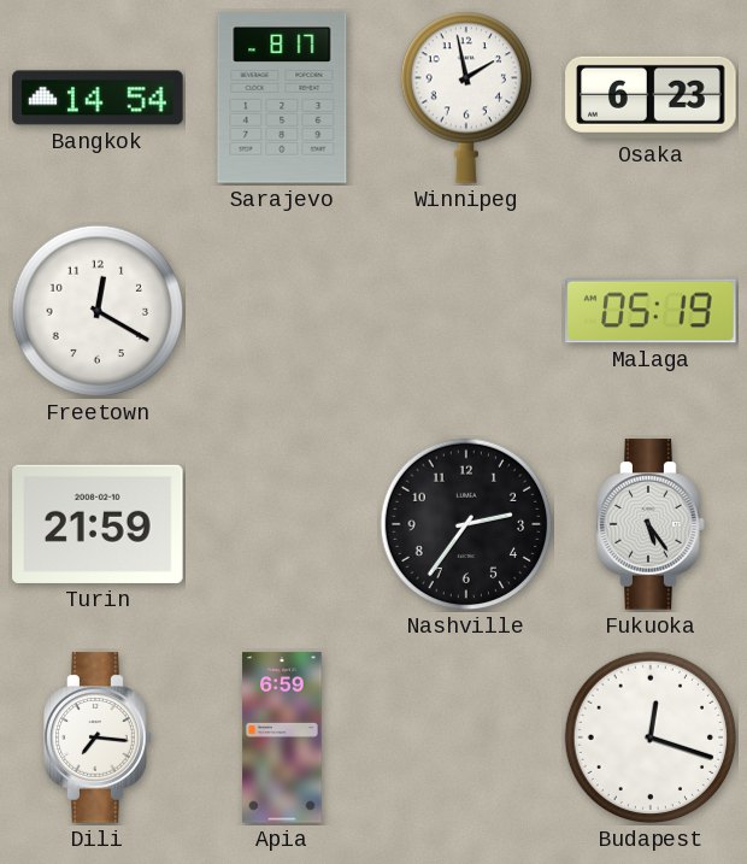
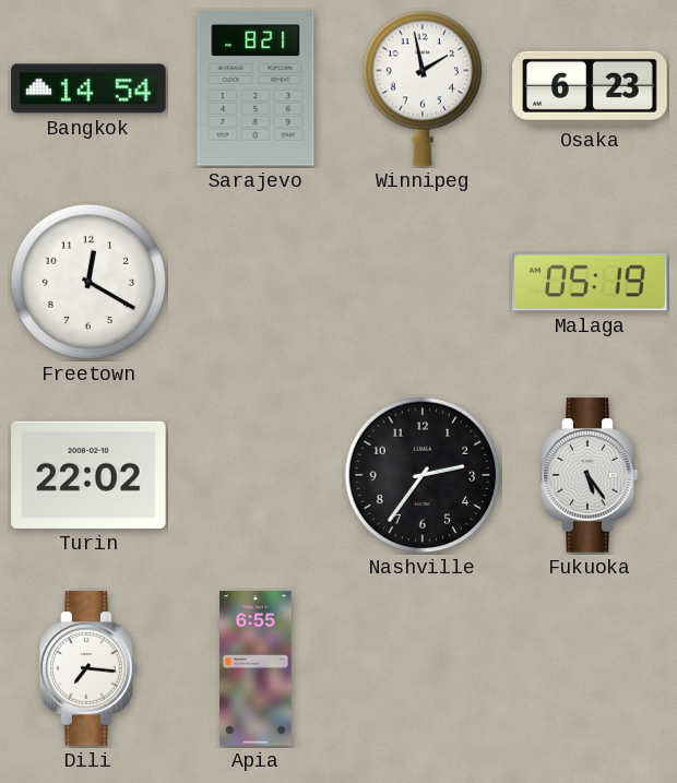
Sarajevo: 8:17 -> 8:21
Turin: 21:59 -> 22:02
Apia: 6:59 -> 6:55
Budapest: 12:18 -> none
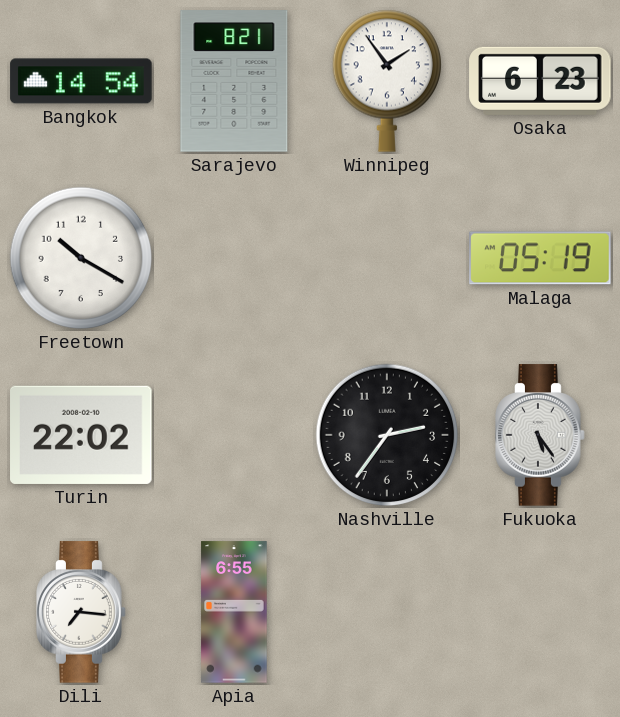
Winnipeg: 1:58 -> 1:54
Freetown: 12:20 -> 10:20
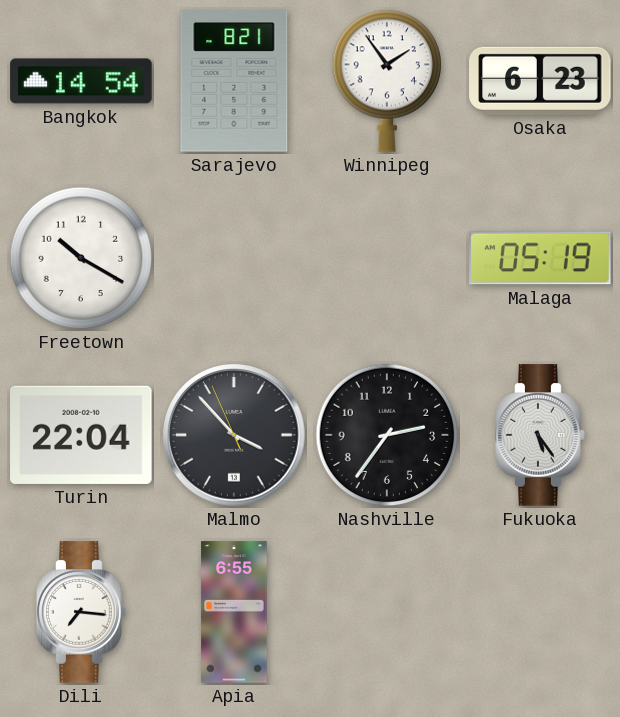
Turin: 22:02 -> 22:04
Malmo: none -> 3:52
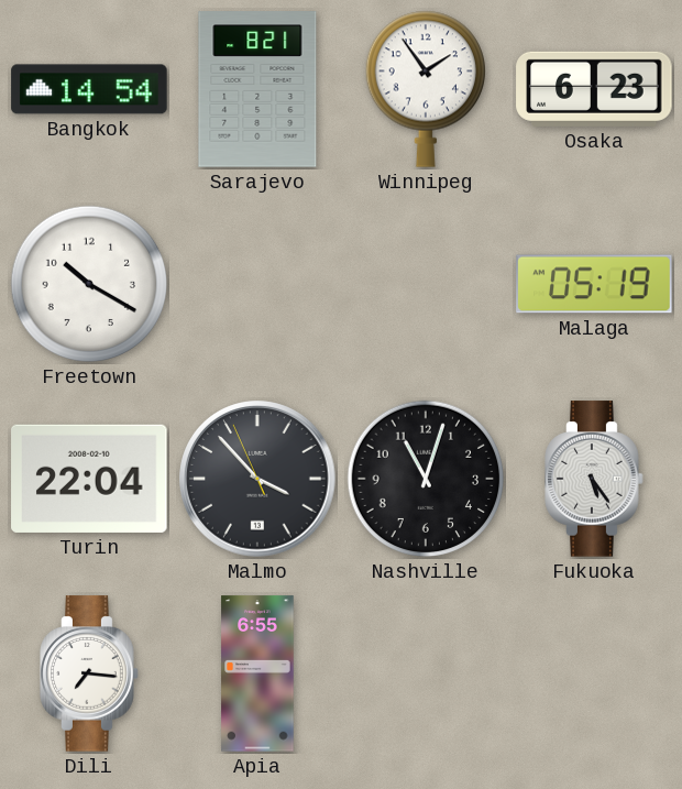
Nashville: 2:36 -> 11:03
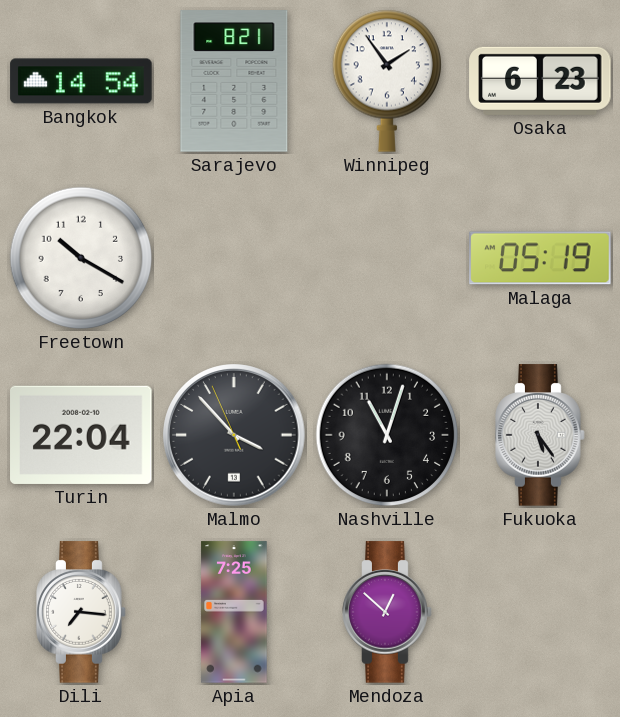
Apia: 6:55 -> 7:25
Mendoza: none -> 12:52
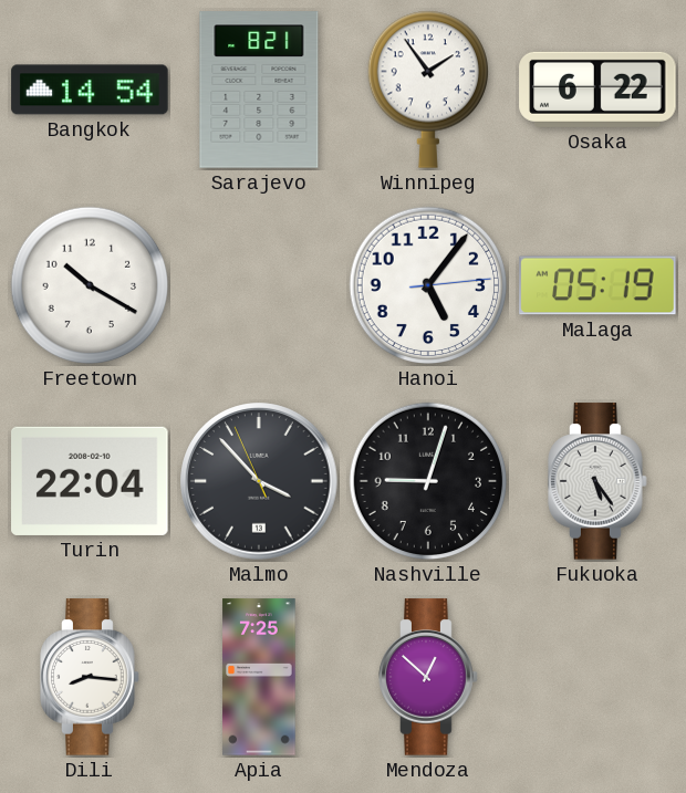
Osaka: 6:23 -> 6:22
Hanoi: none -> 5:06
Nashville: 11:03 -> 9:03
Dili: 7:16 -> 8:16
